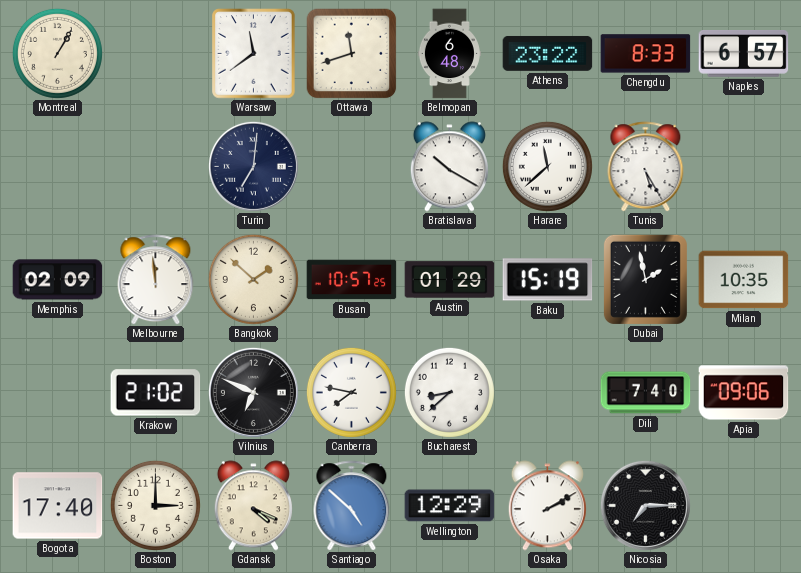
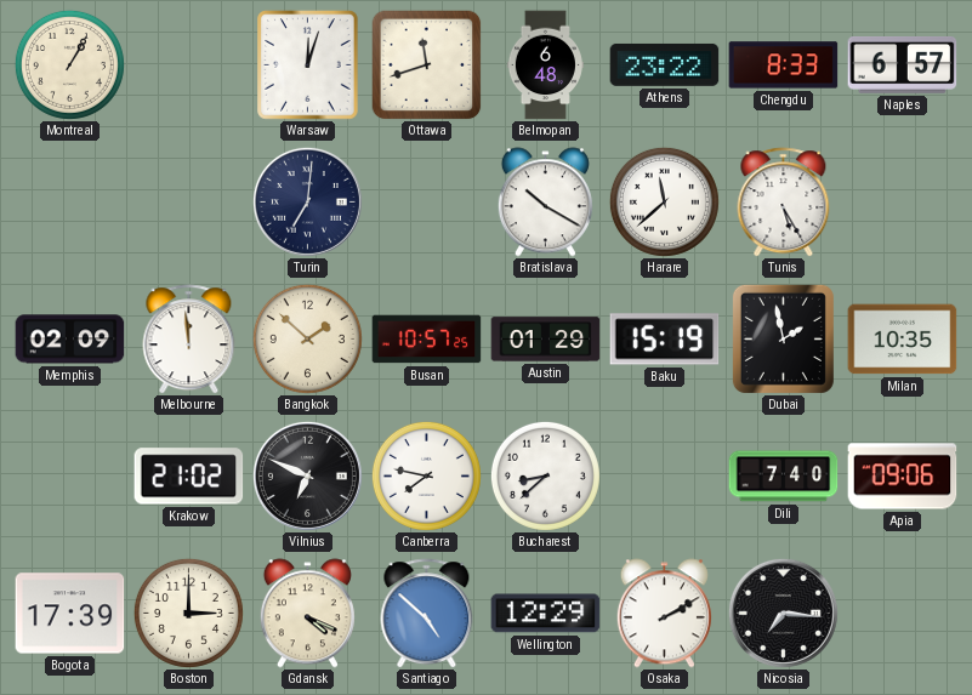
Warsaw: 11:39 -> 12:03
Bogota: 17:40 -> 17:39
Nicosia: 7:15 -> 7:16
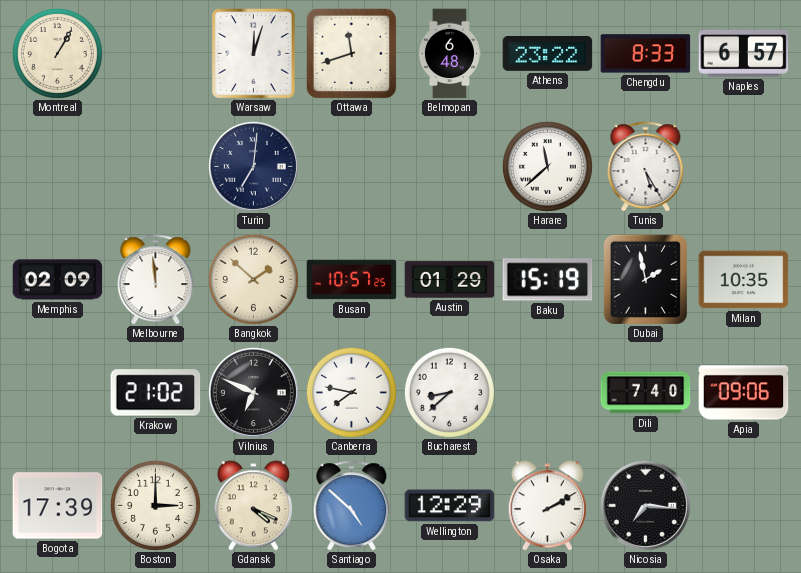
Bratislava: 10:20 -> none
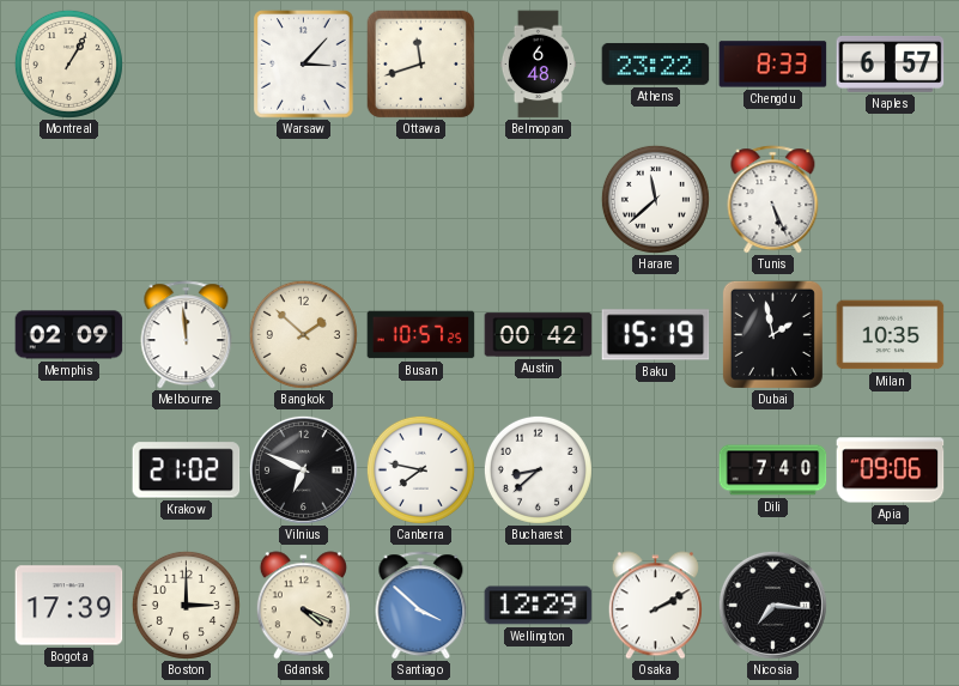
Warsaw: 12:03 -> 3:07
Turin: 7:01 -> none
Tunis: 5:25 -> 5:26
Austin: 01:29 -> 00:42
Santiago: 4:52 -> 3:52
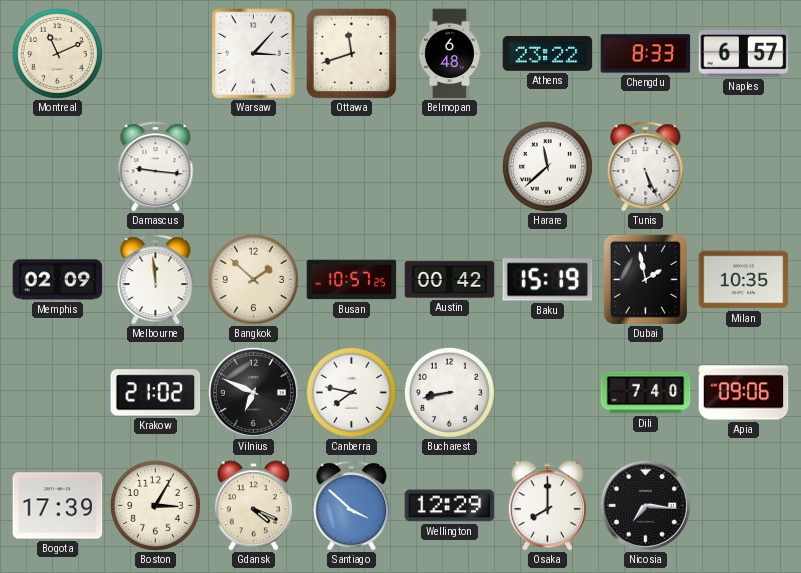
Montreal: 1:05 -> 11:11
Damascus: none -> 9:16
Bucharest: 8:38 -> 8:43
Boston: 3:00 -> 3:05
Osaka: 2:10 -> 8:00
